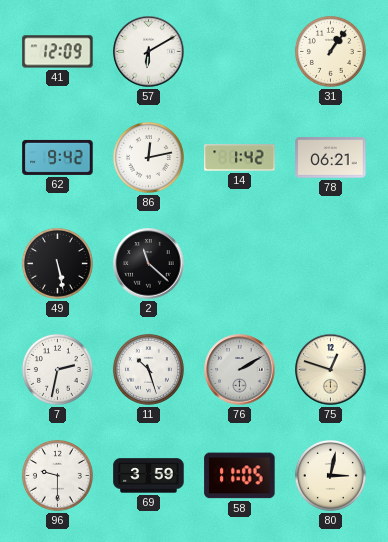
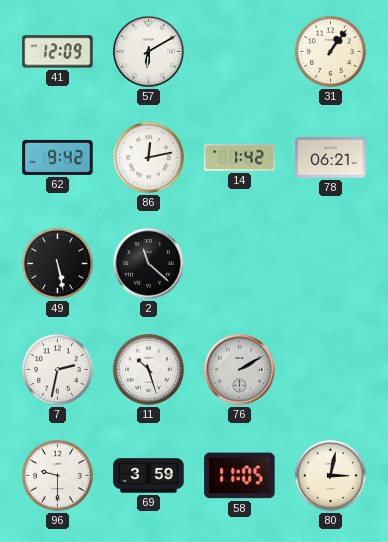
75: 12:48 -> none
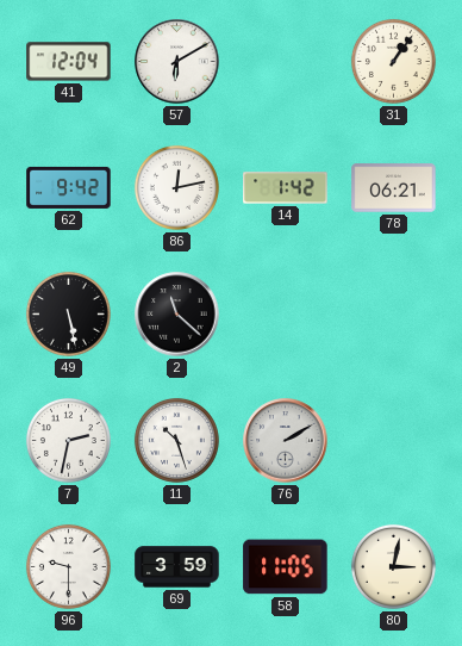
41: 12:09 -> 12:04
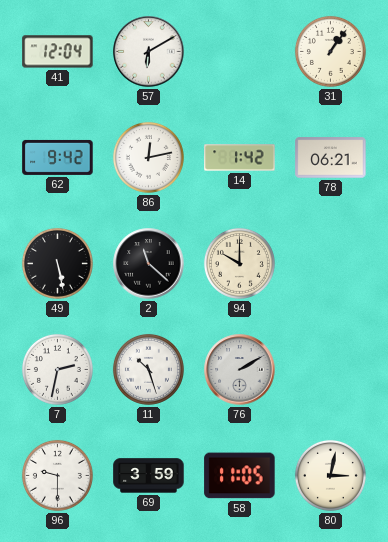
94: none -> 10:00
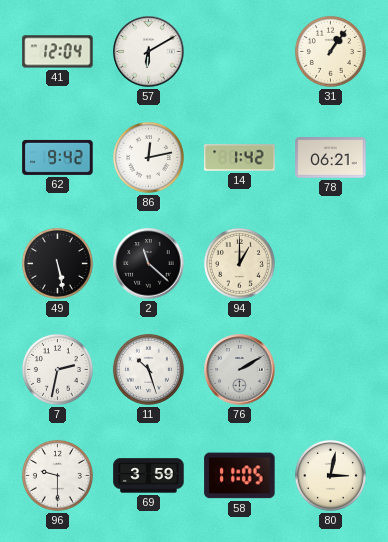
94: 10:00 -> 1:00
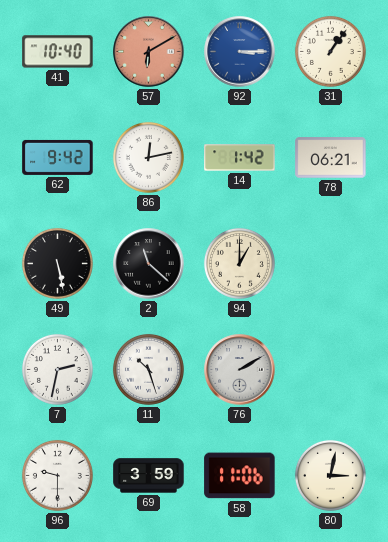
41: 12:04 -> 10:40
57 dial: white -> salmon
92: none -> 3:15
58: 11:05 -> 11:06
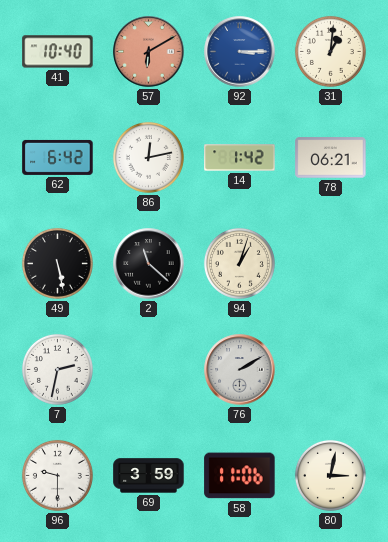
31: 1:06 -> 1:01
62: 9:42 -> 6:42
94: 1:00 -> 1:03
11: 10:27 -> none
